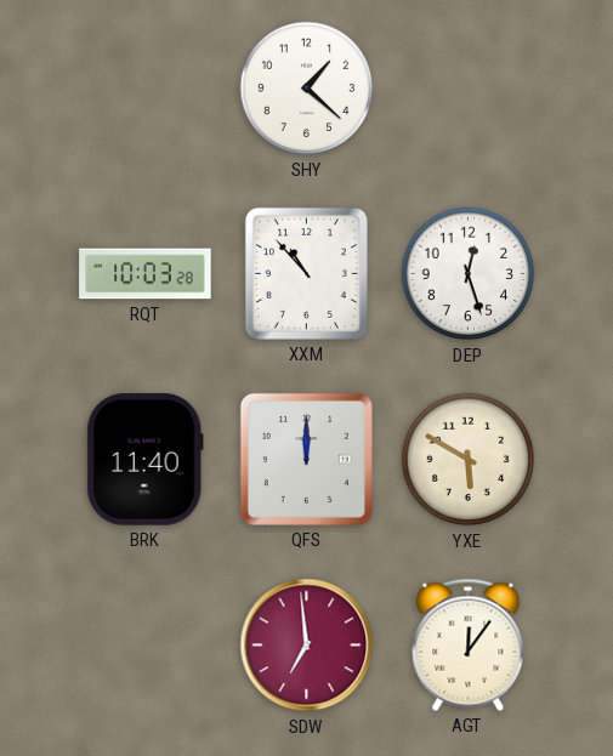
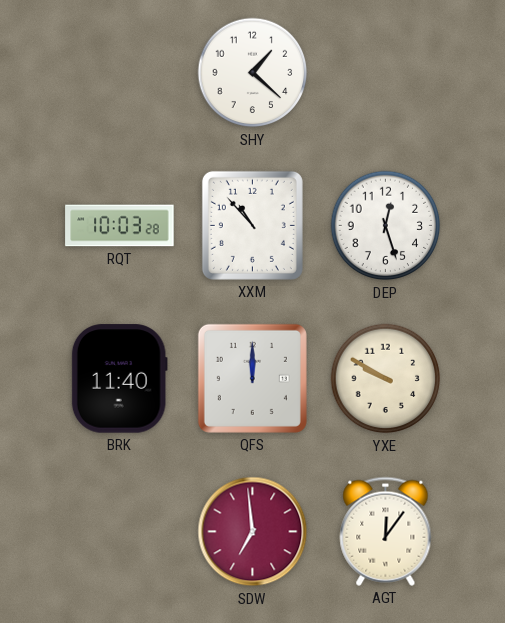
YXE: 5:50 -> 9:50
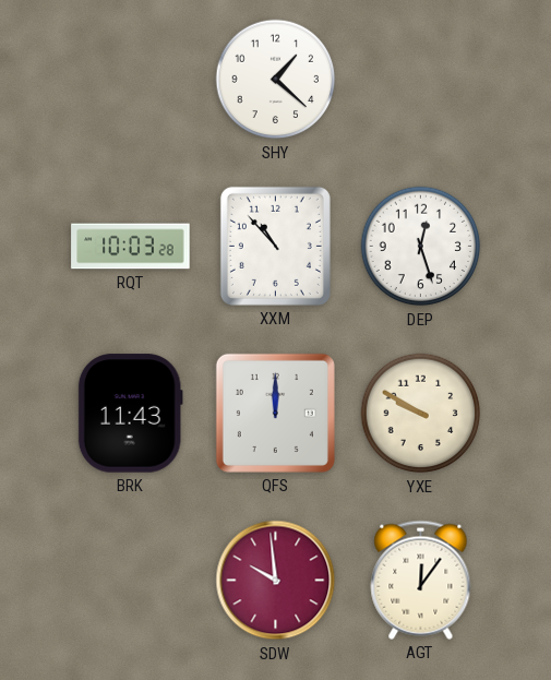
BRK: 11:40 -> 11:43
SDW: 6:59 -> 9:59
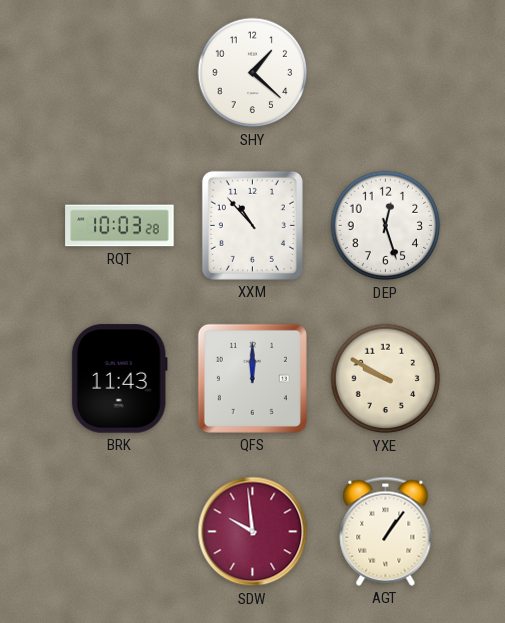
AGT: 12:06 -> 1:06
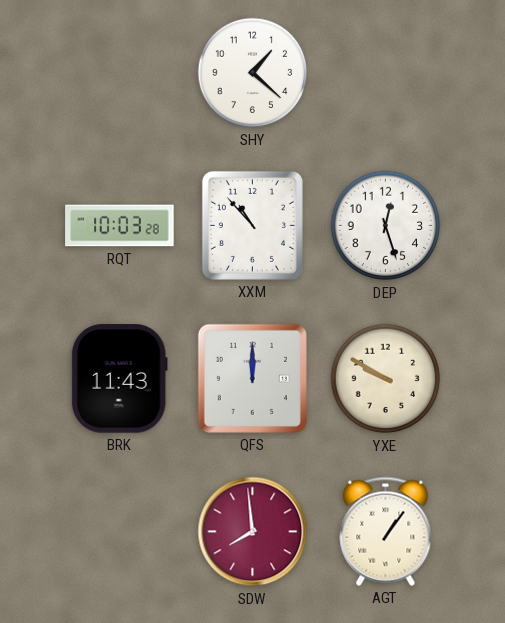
SDW: 9:59 -> 7:59
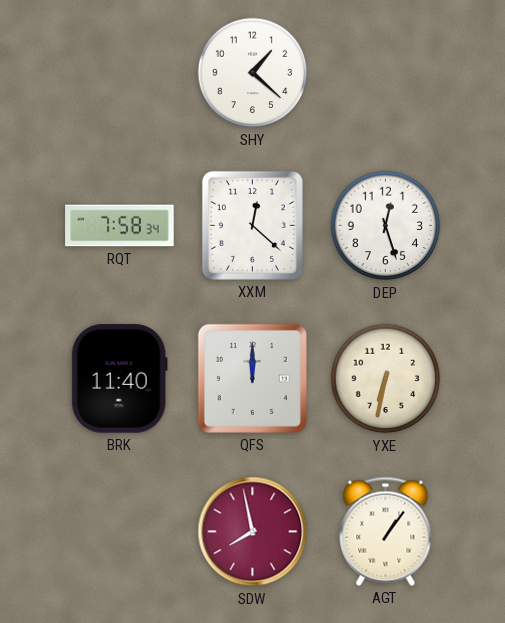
RQT: 10:03 -> 7:58
XXM: 10:53 -> 12:22
BRK: 11:43 -> 11:40
YXE: 9:50 -> 6:32
SDW: 7:59 -> 7:58
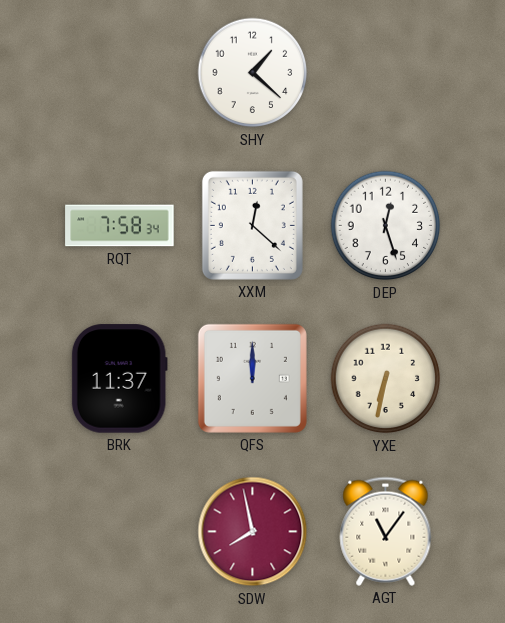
BRK: 11:40 -> 11:37
AGT: 1:06 -> 11:06
